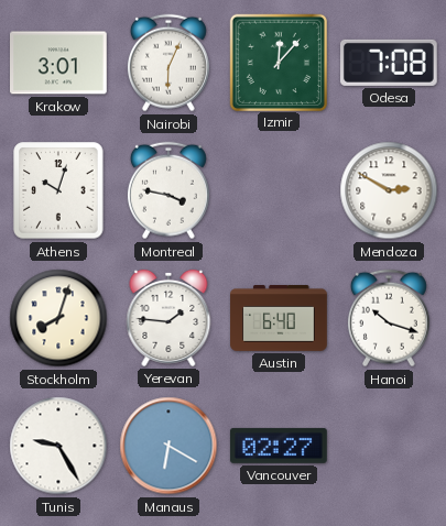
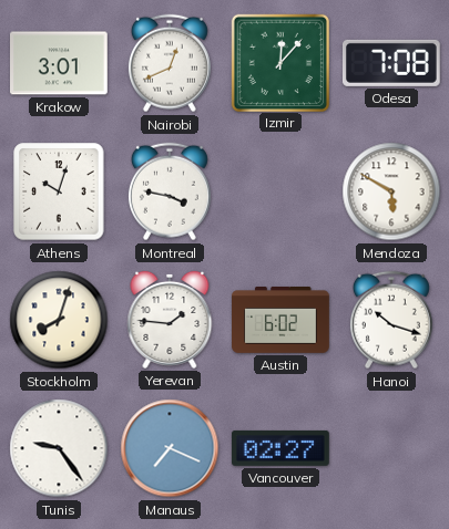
Nairobi: 6:04 -> 12:41
Mendoza: 2:50 -> 5:50
Austin: 6:40 -> 6:02
Tunis: 9:25 -> 9:24
Manaus: 6:20 -> 7:19
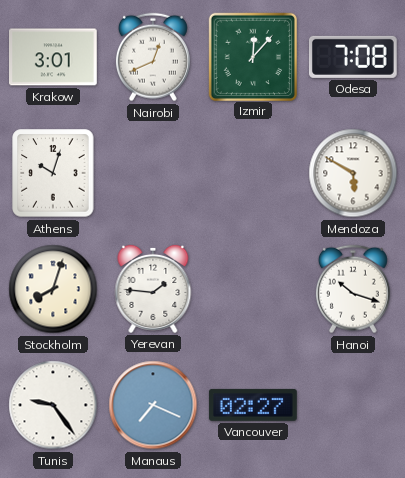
Montreal: 3:47 -> none
Austin: 6:02 -> none
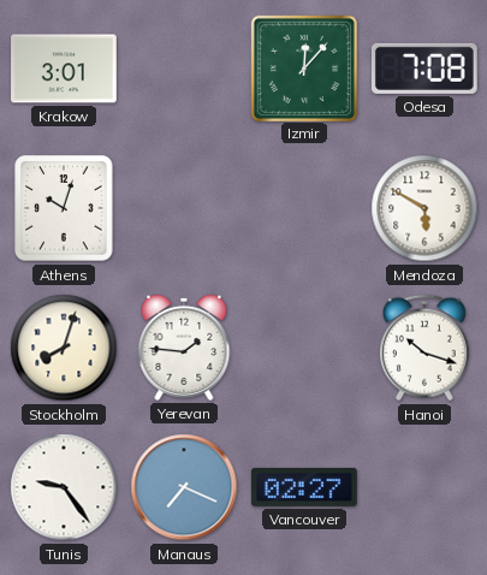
Nairobi: 12:41 -> none
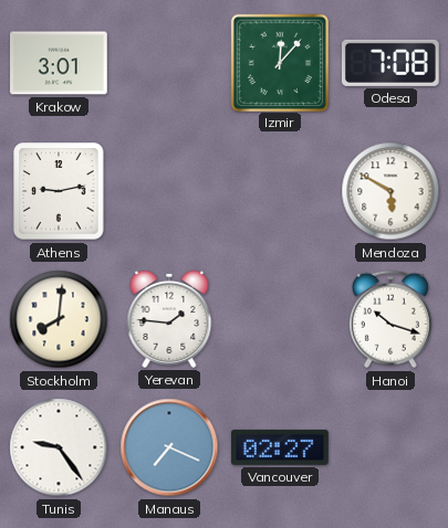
Athens: 10:03 -> 9:13
Stockholm: 8:03 -> 8:01
